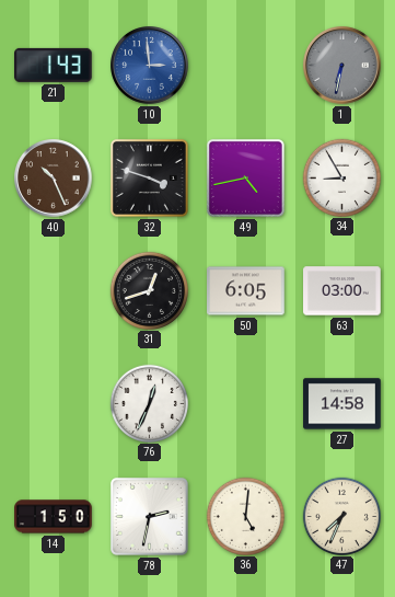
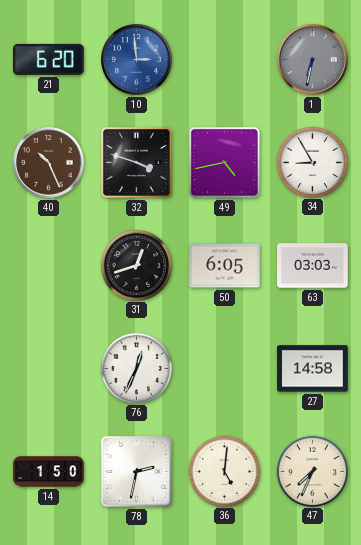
21: 1:43 -> 6:20
63: 03:00 -> 03:03
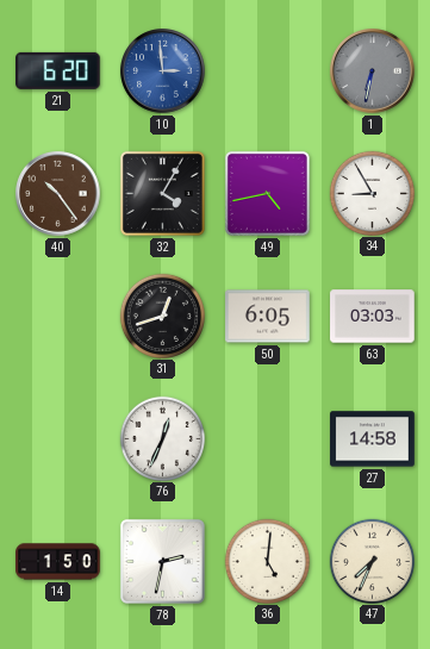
40: 10:26 -> 10:24
32: 3:48 -> 4:05
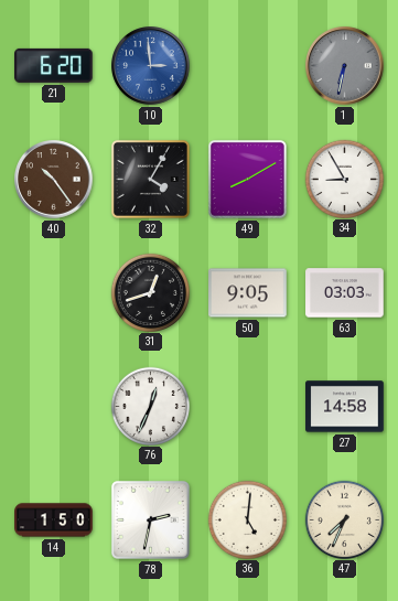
49: 4:43 -> 8:10
50: 6:05 -> 9:05
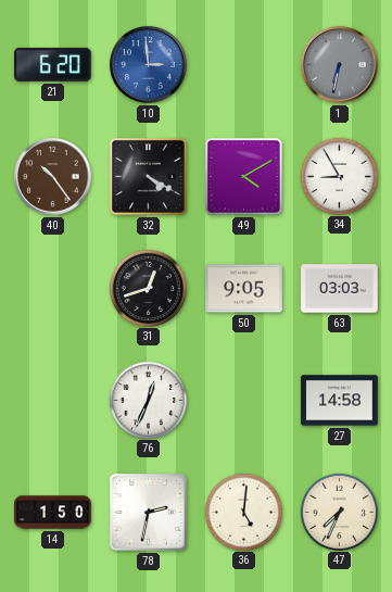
32: 4:05 -> 4:20
49: 8:10 -> 4:10
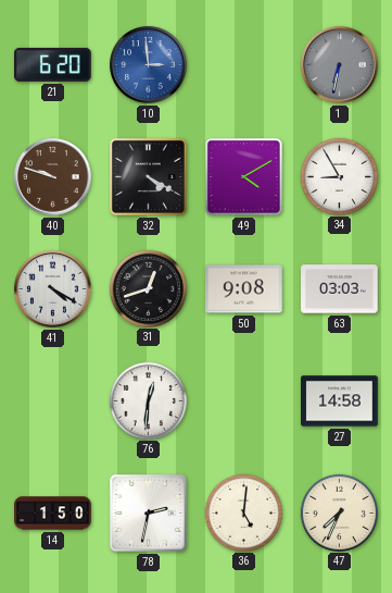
40: 10:24 -> 9:48
41: none -> 4:20
50: 9:05 -> 9:08
76: 12:34 -> 12:31
